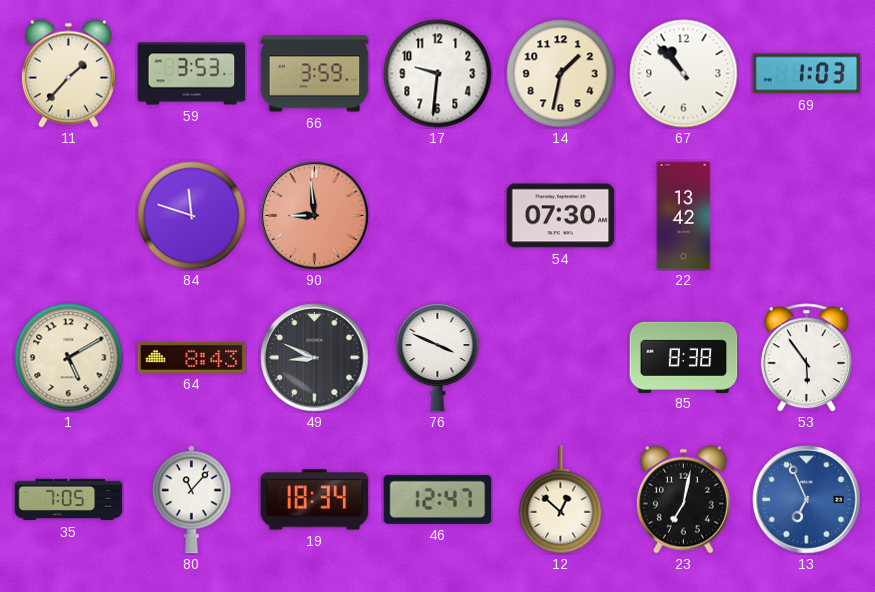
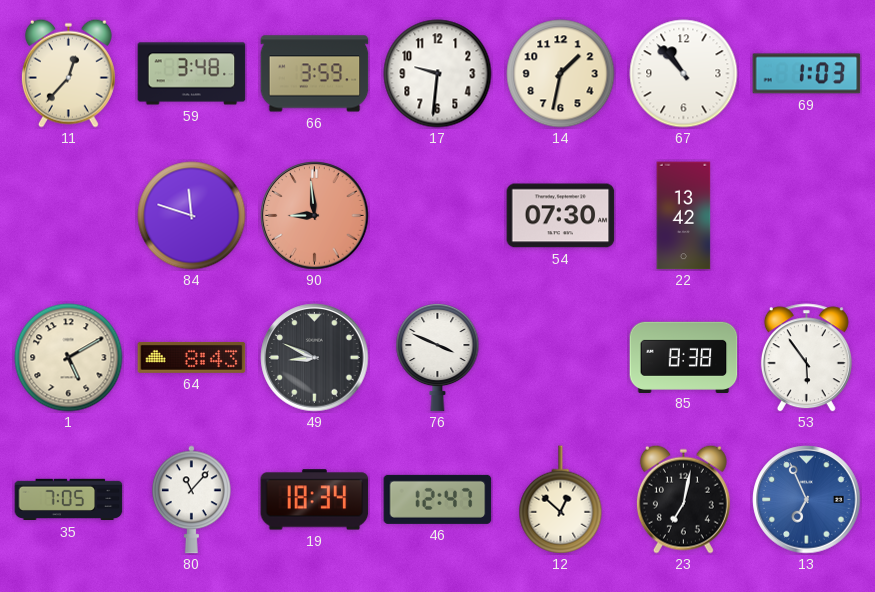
11: 1:37 -> 12:37
59: 3:53 -> 3:48
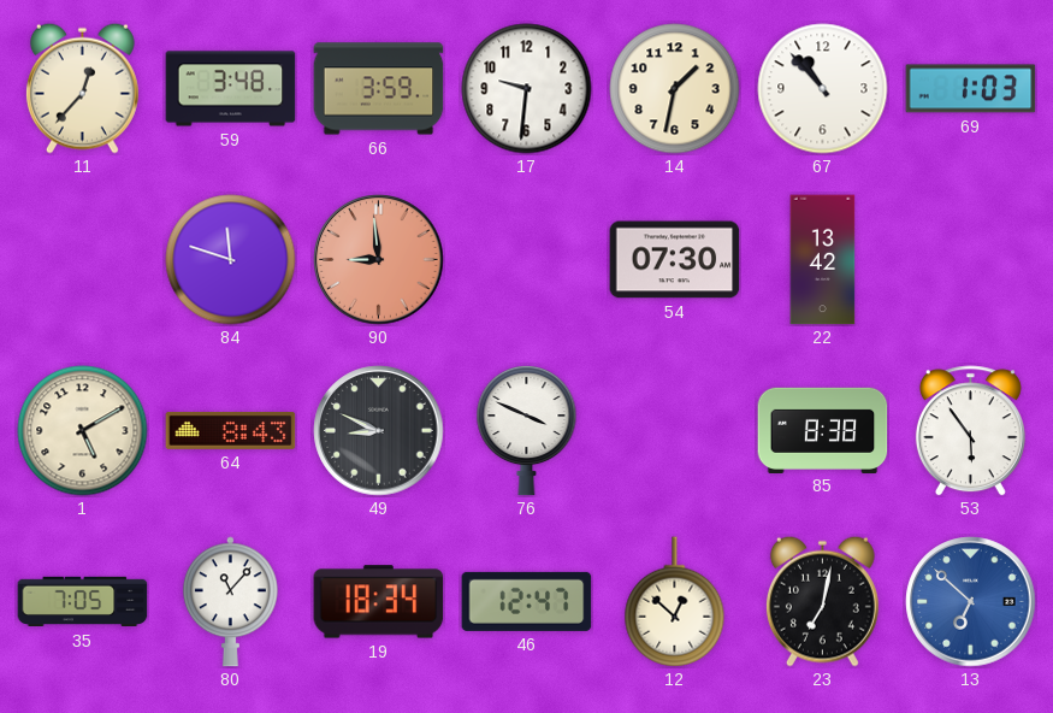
13: 6:56 -> 6:52
